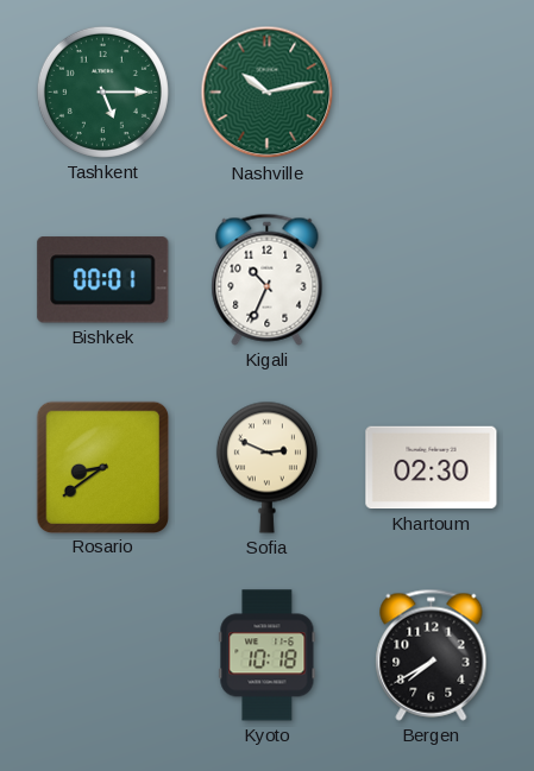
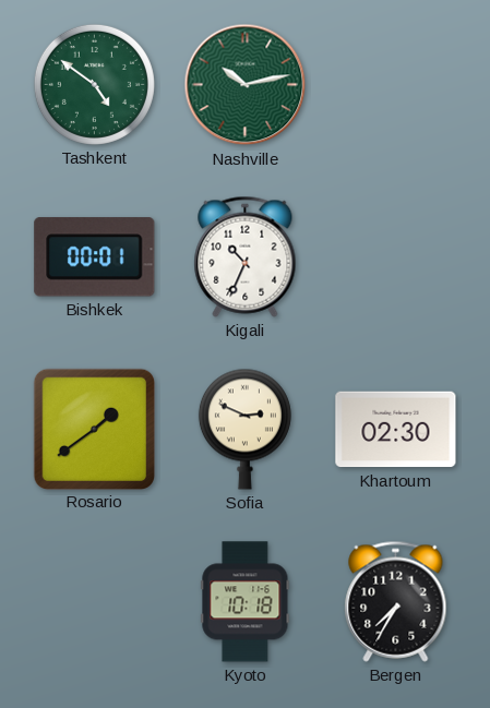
Tashkent: 5:15 -> 4:51
Rosario: 8:39 -> 1:39
Bergen: 7:40 -> 7:35
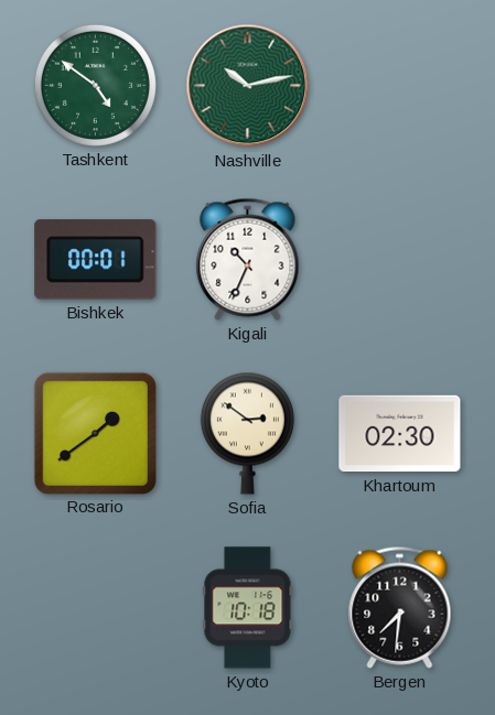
Sofia: 2:49 -> 2:51
Bergen: 7:35 -> 7:31
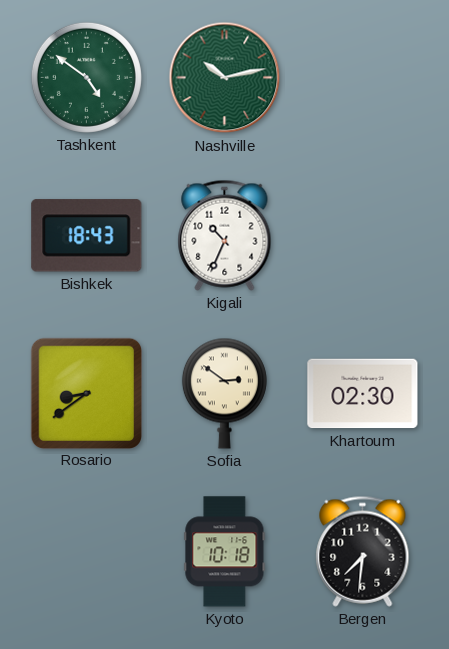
Bishkek: 00:01 -> 18:43
Rosario: 1:39 -> 8:39
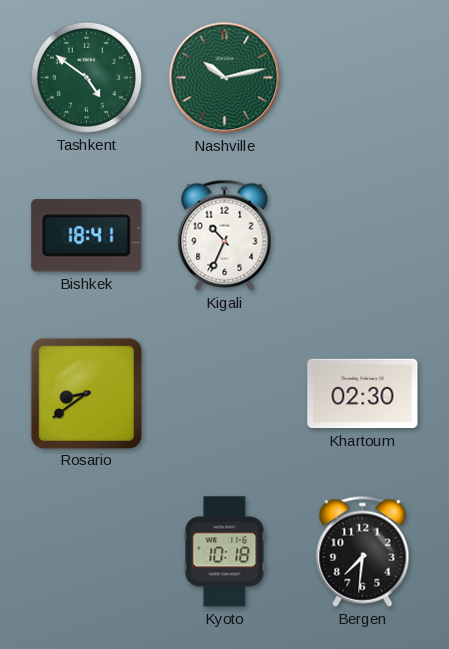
Bishkek: 18:43 -> 18:41
Sofia: 2:51 -> none
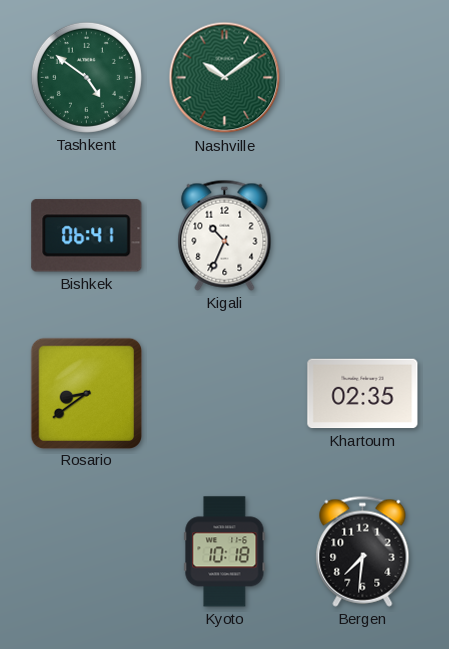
Nashville: 10:13 -> 10:09
Bishkek: 18:41 -> 06:41
Khartoum: 02:30 -> 02:35
